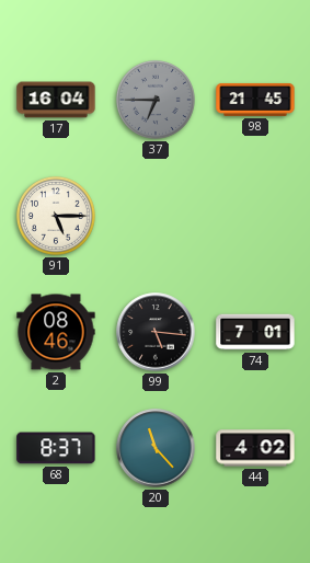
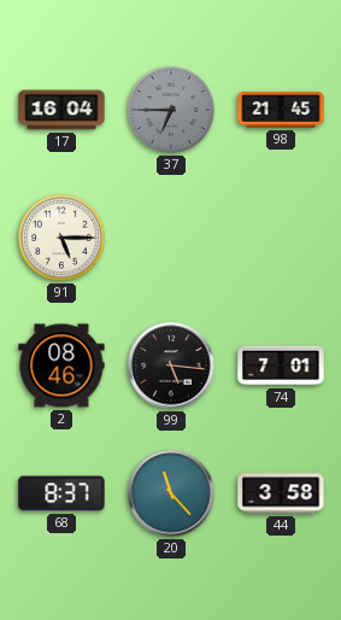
44: 4:02 -> 3:58
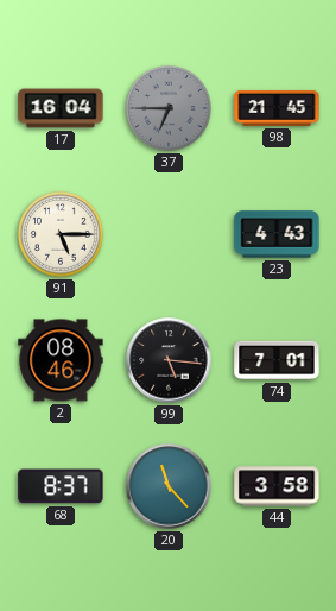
23: none -> 4:43
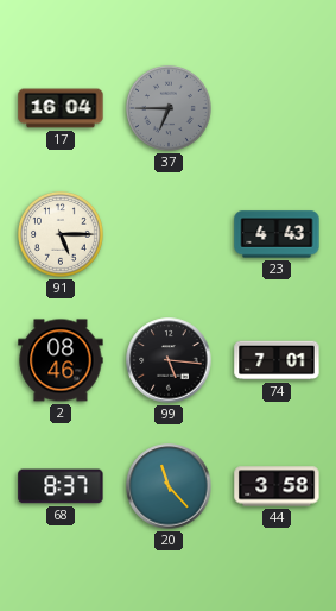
98: 21:45 -> none
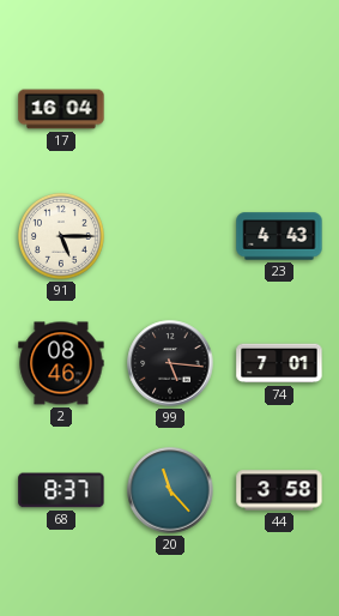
37: 6:45 -> none
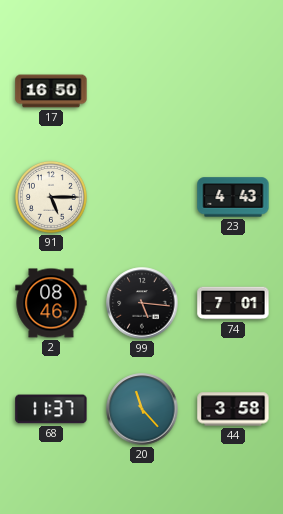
17: 16:04 -> 16:50
68: 8:37 -> 11:37
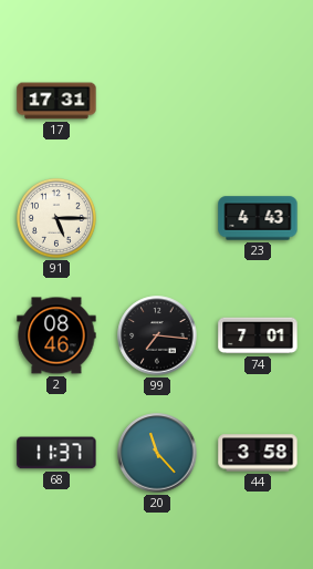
17: 16:50 -> 17:31
99: 5:16 -> 7:16
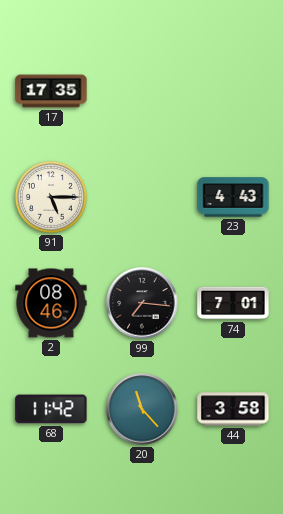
17: 17:31 -> 17:35
68: 11:37 -> 11:42
